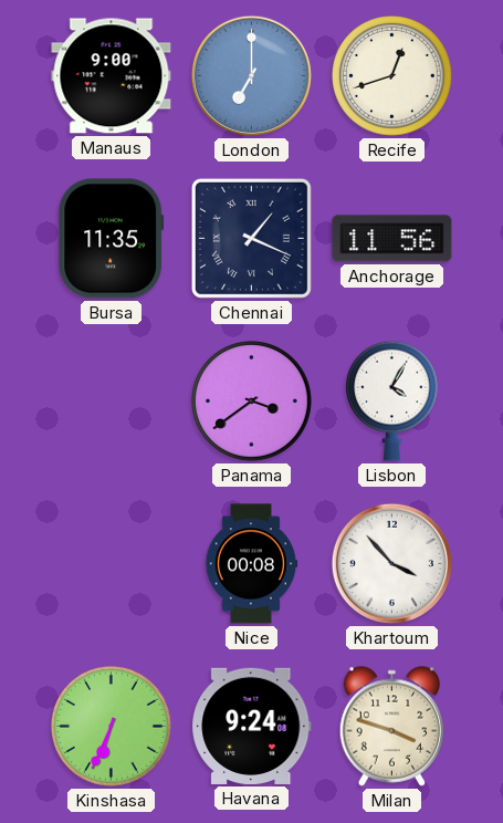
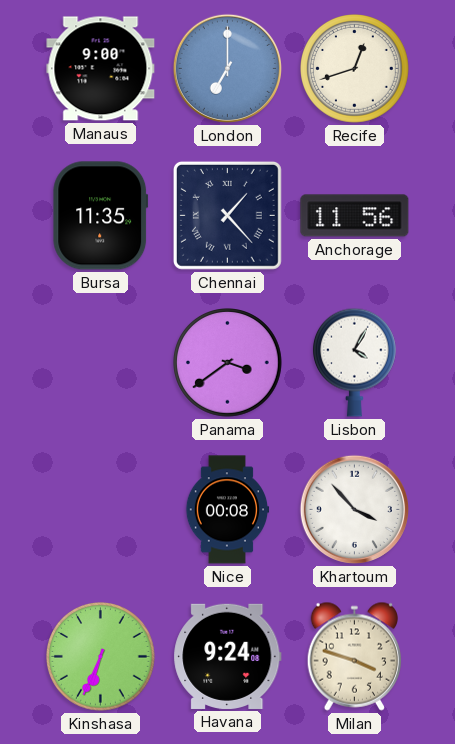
Chennai: 1:19 -> 1:23
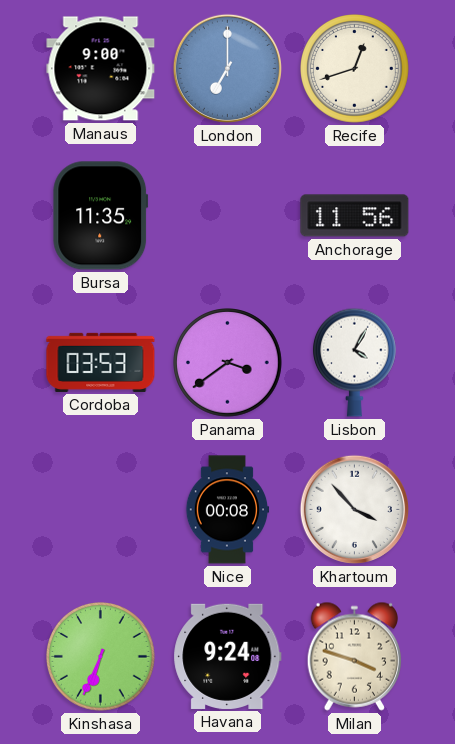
Chennai: 1:23 -> none
Cordoba: none -> 03:53
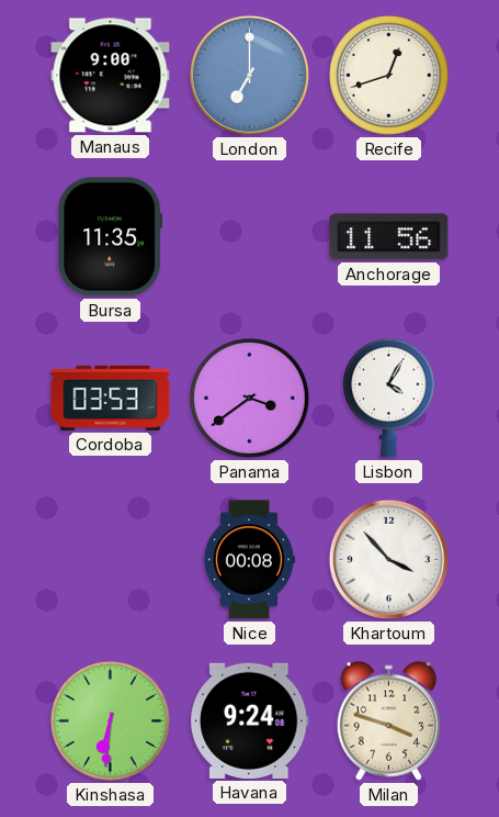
Kinshasa: 6:34 -> 6:31
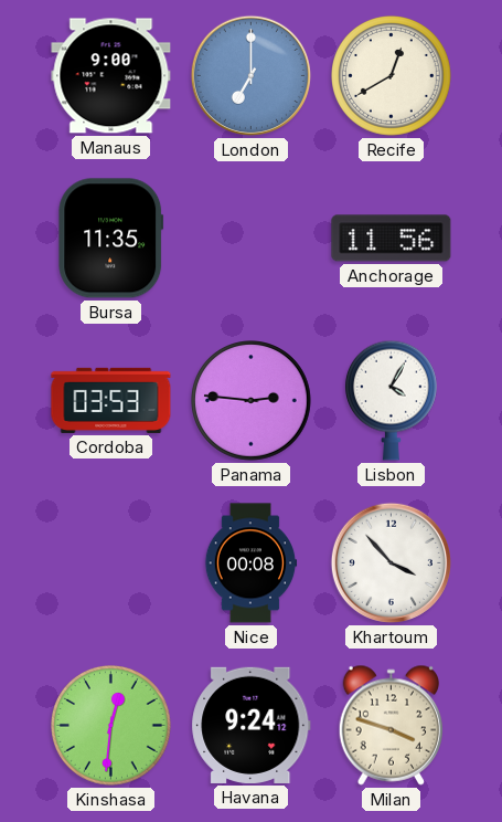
Recife: 12:42 -> 12:40
Panama: 3:39 -> 2:46
Kinshasa: 6:31 -> 12:31
Havana: 9:24:08 -> 9:24:12
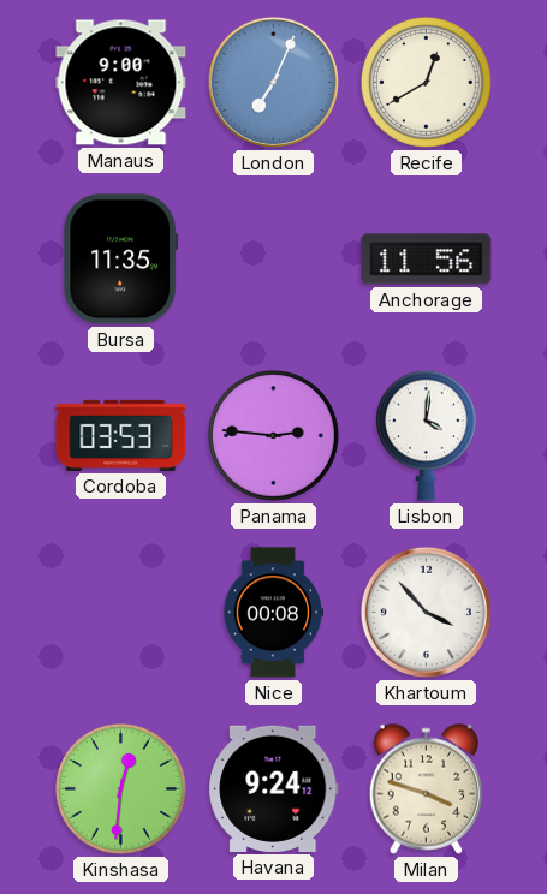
London: 7:00 -> 7:04
Lisbon: 4:05 -> 4:01
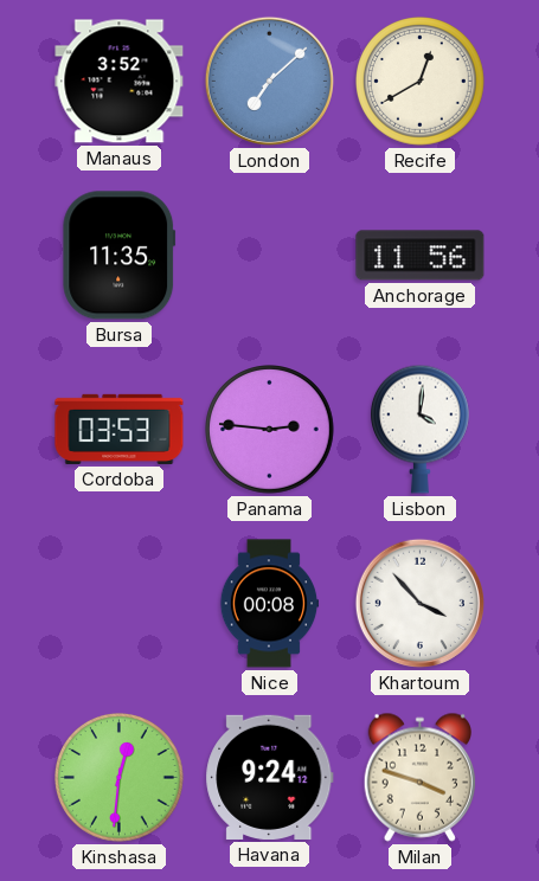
Manaus: 9:00 -> 3:52
London: 7:04 -> 7:08
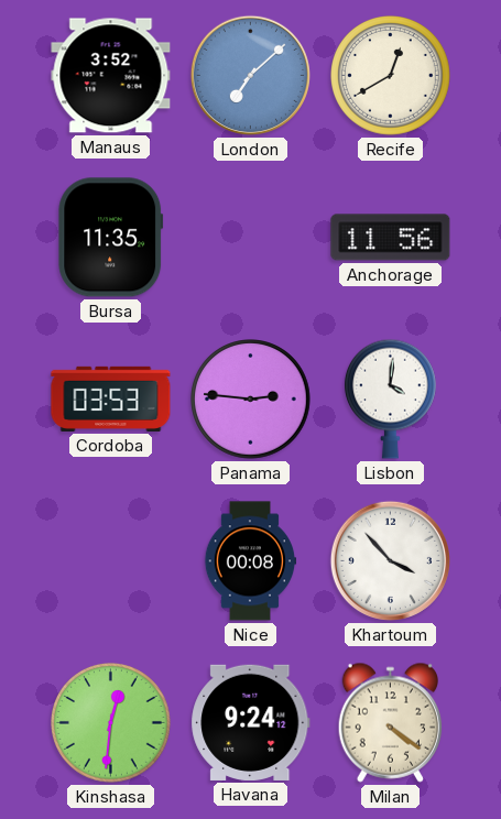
Milan: 3:48 -> 4:21
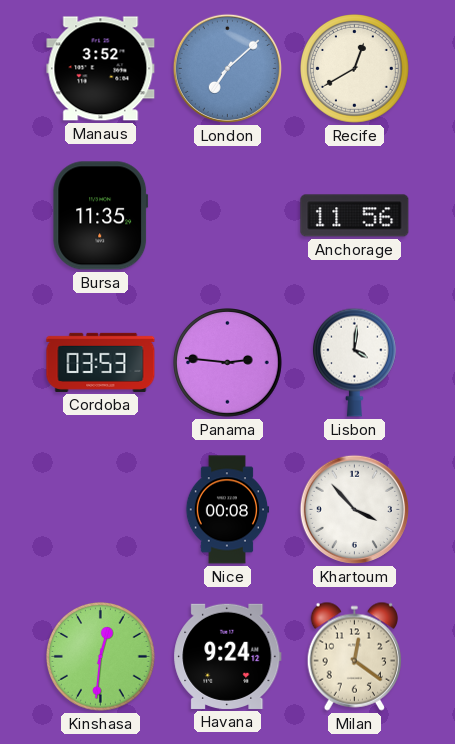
Milan: 4:21 -> 12:21
